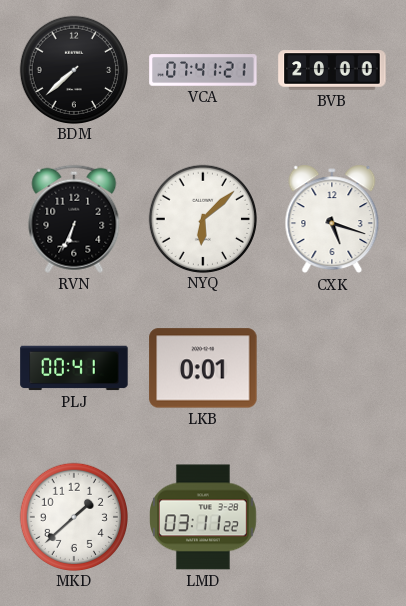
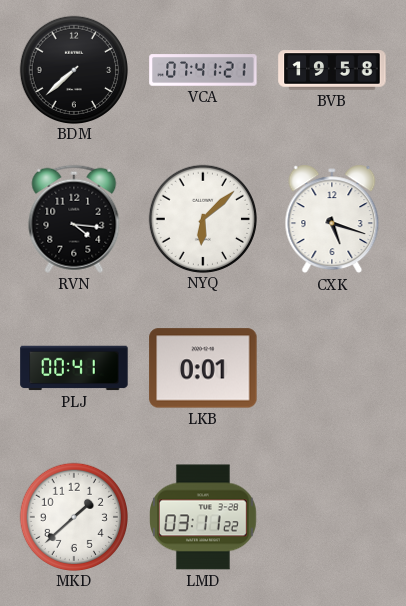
BVB: 20:00 -> 19:58
RVN: 6:34 -> 4:16
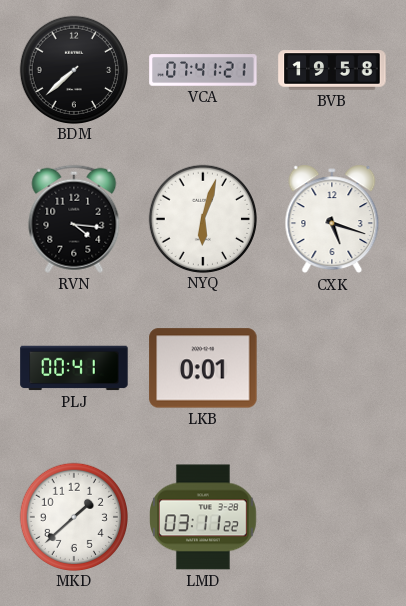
NYQ: 6:08 -> 6:03
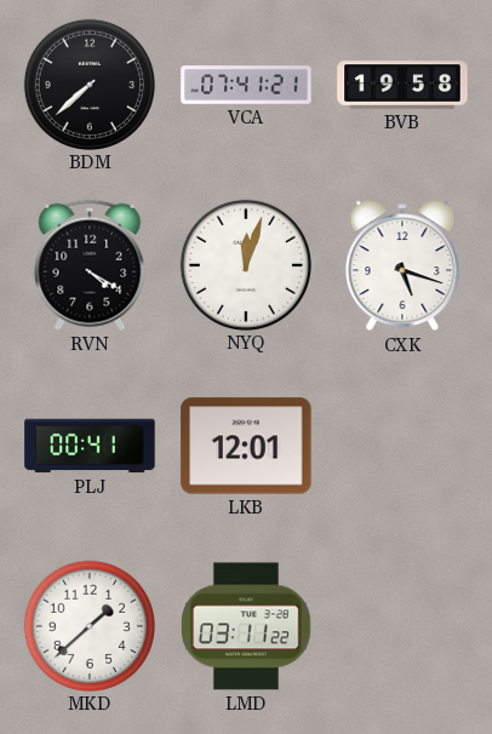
RVN: 4:16 -> 4:20
NYQ: 6:03 -> 12:03
LKB: 0:01 -> 12:01
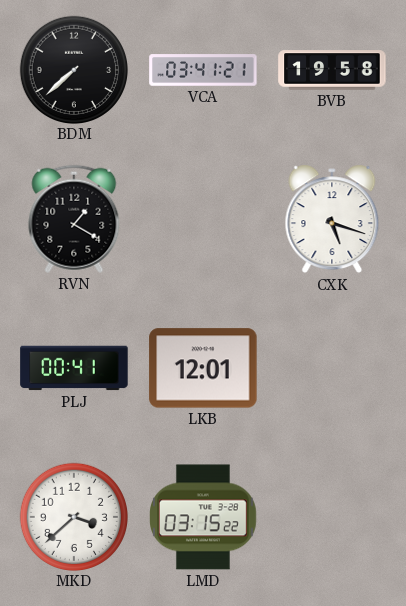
VCA: 07:41 -> 03:41
RVN: 4:20 -> 1:20
NYQ: 12:03 -> none
MKD: 1:38 -> 3:38
LMD: 03:11 -> 03:15
